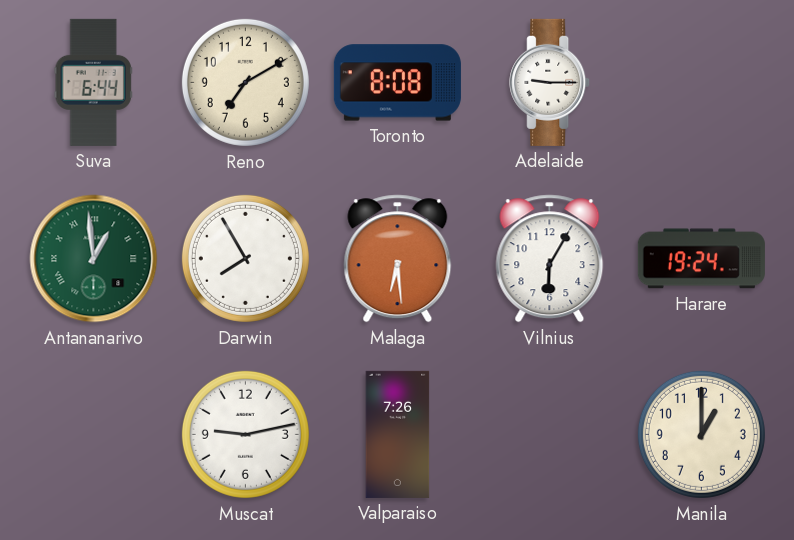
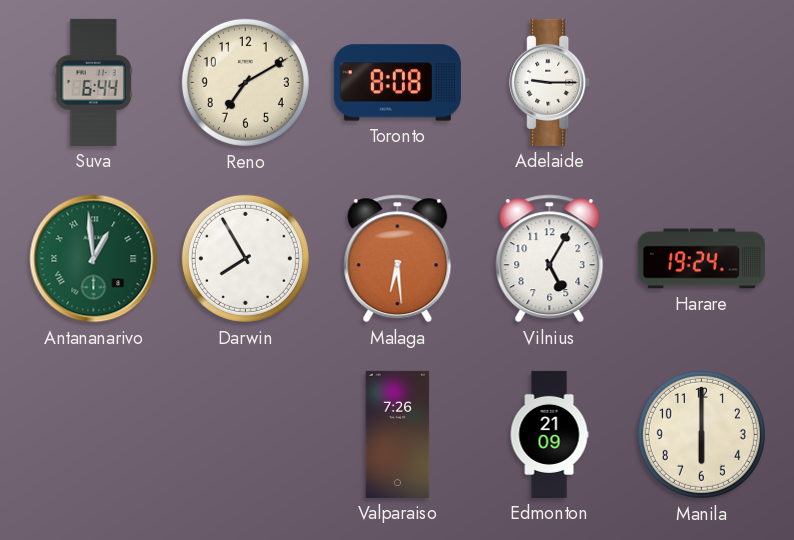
Vilnius: 6:05 -> 5:05
Muscat: 9:13 -> none
Edmonton: none -> 21:09
Manila: 1:00 -> 6:00
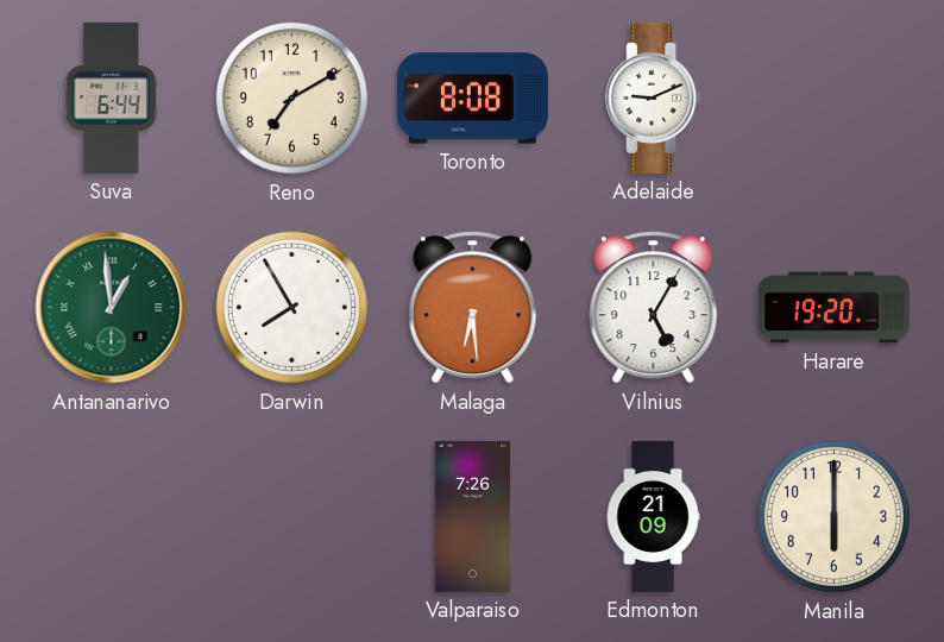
Adelaide: 9:15 -> 9:11
Harare: 19:24 -> 19:20
